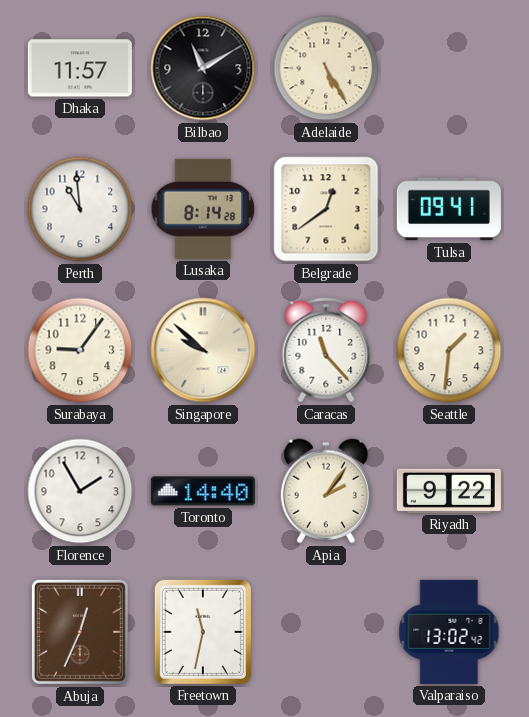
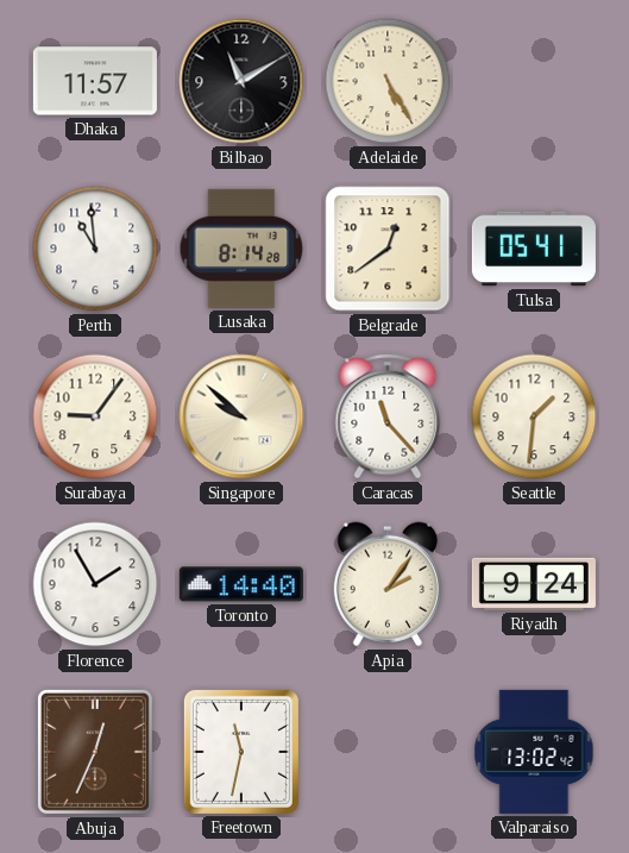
Tulsa: 09:41 -> 05:41
Riyadh: 9:22 -> 9:24
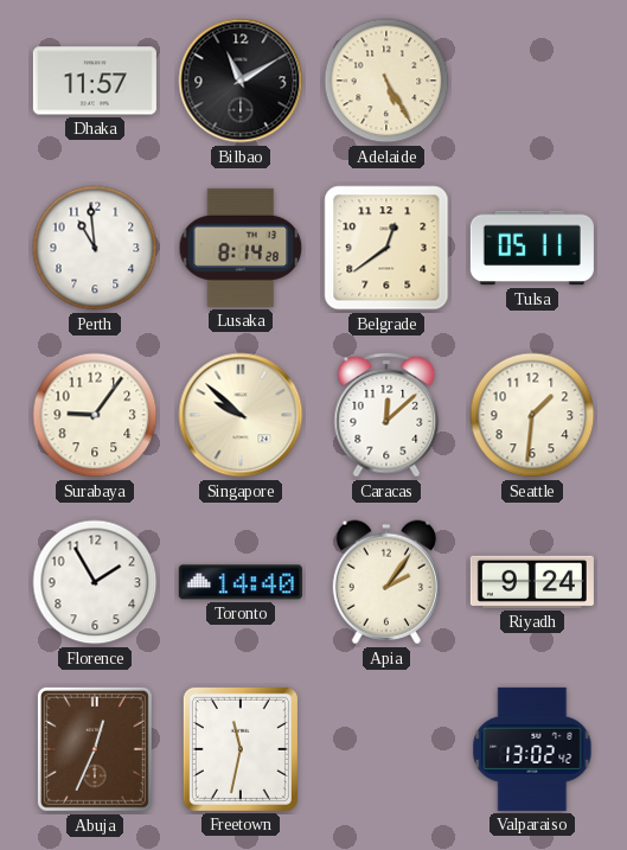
Tulsa: 05:41 -> 05:11
Caracas: 11:23 -> 12:08
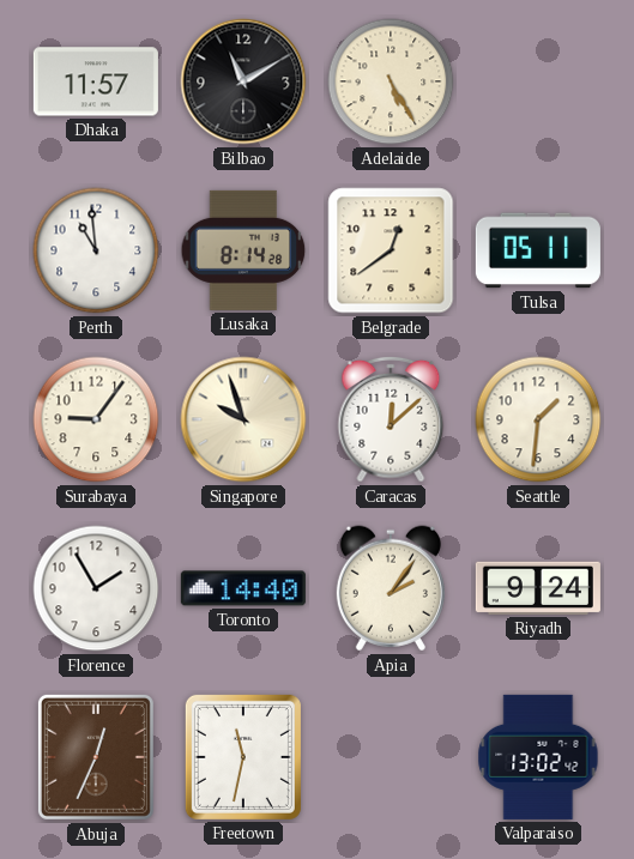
Singapore: 9:52 -> 9:57
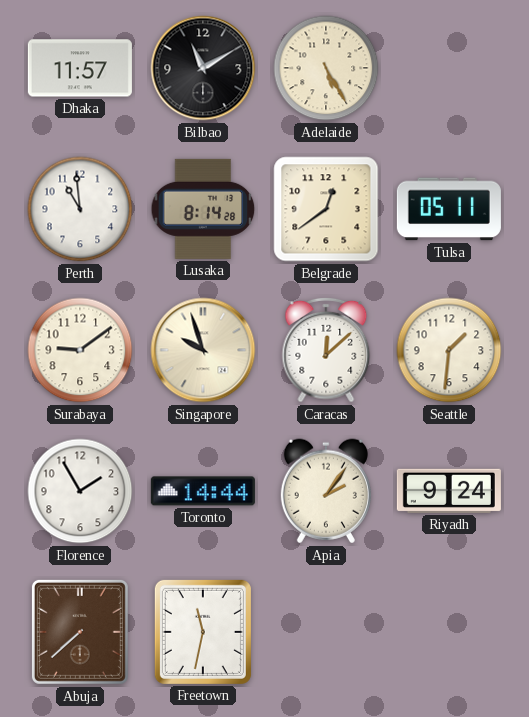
Surabaya: 9:06 -> 9:09
Toronto: 14:40 -> 14:44
Abuja: 12:34 -> 7:38
Valparaiso: 13:02 -> none
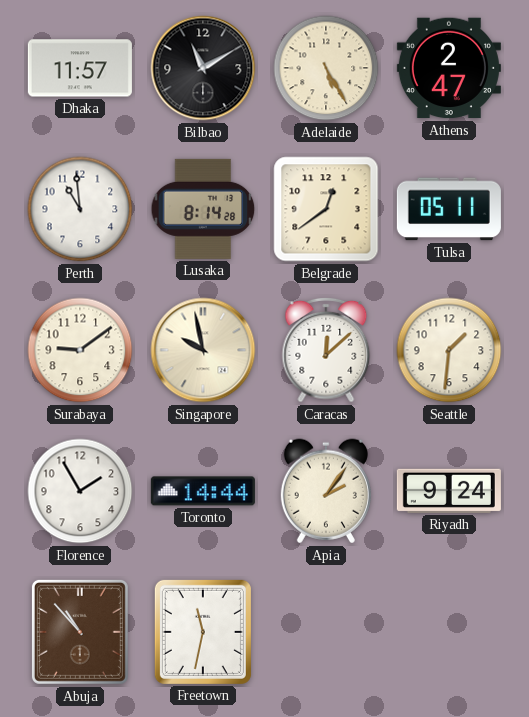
Athens: none -> 2:47
Singapore: 9:57 -> 9:58
Abuja: 7:38 -> 10:53
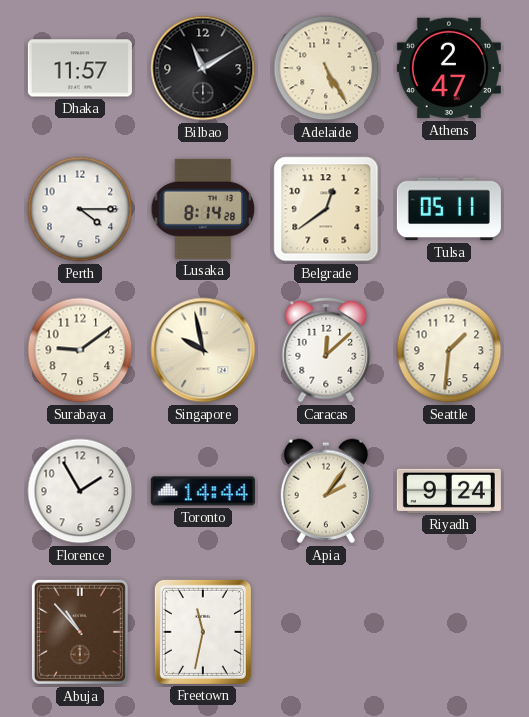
Perth: 10:59 -> 4:15
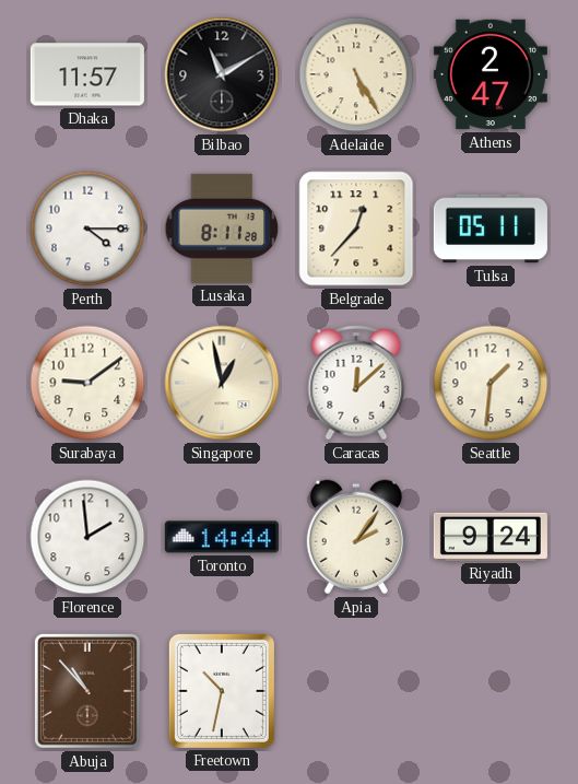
Lusaka: 8:14 -> 8:11
Belgrade: 12:39 -> 12:37
Singapore: 9:58 -> 12:58
Florence: 1:55 -> 1:59
Freetown: 11:32 -> 10:32
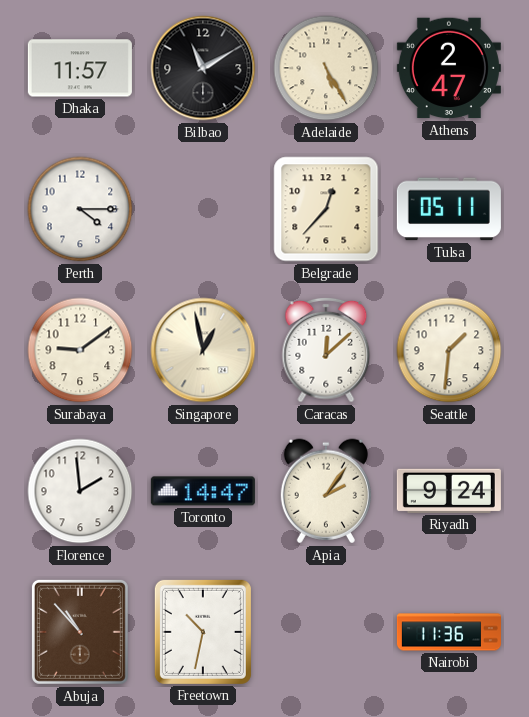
Lusaka: 8:11 -> none
Toronto: 14:44 -> 14:47
Nairobi: none -> 11:36
